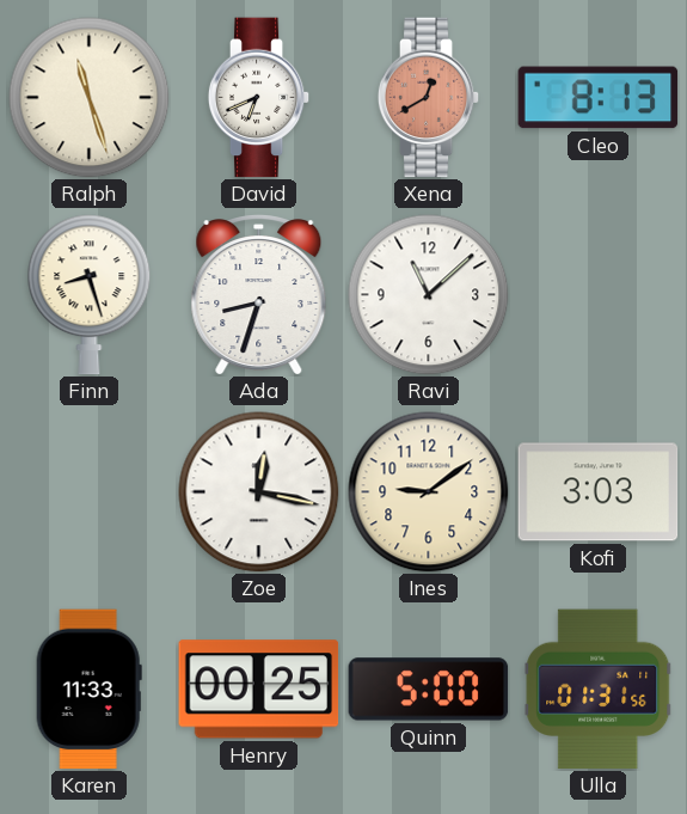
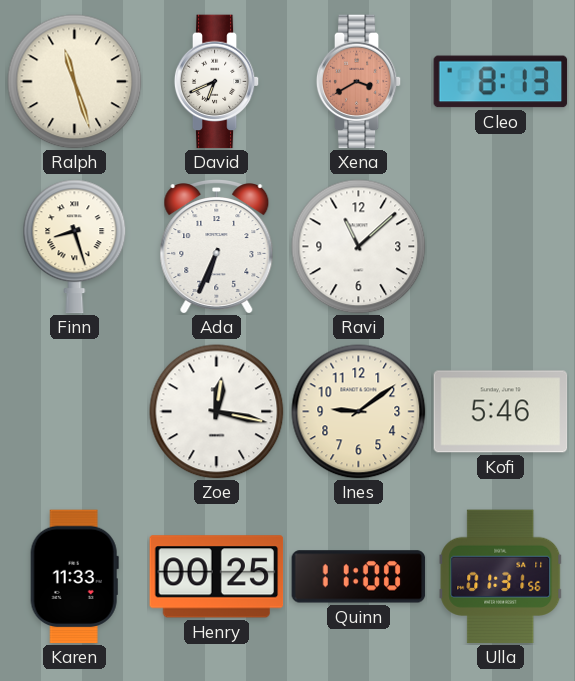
Xena: 12:40 -> 3:40
Ada: 8:33 -> 6:34
Kofi: 3:03 -> 5:46
Quinn: 5:00 -> 11:00
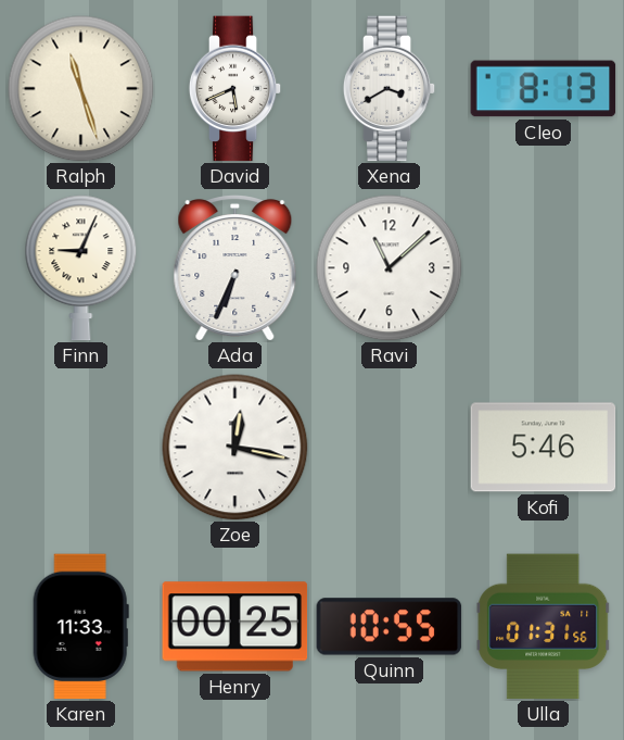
David: 6:41 -> 5:41
Xena dial: salmon -> white
Finn: 8:27 -> 9:04
Ines: 9:09 -> none
Quinn: 11:00 -> 10:55
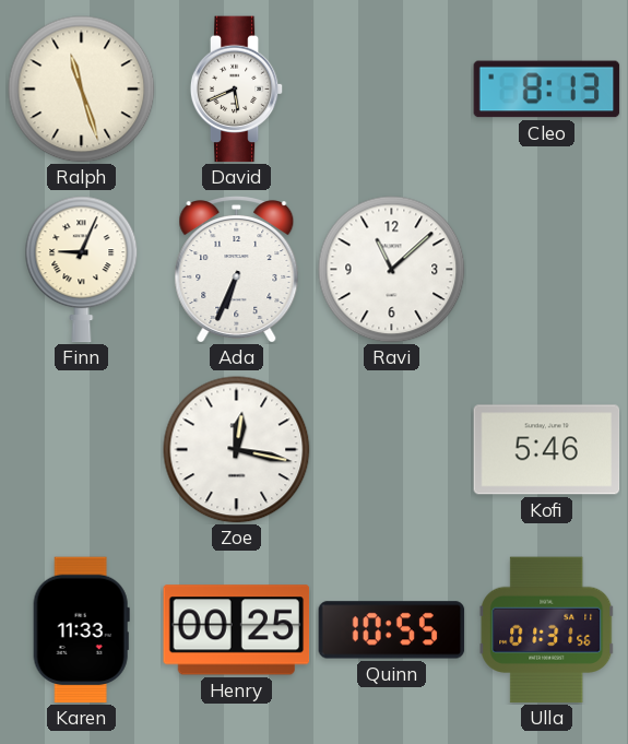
Xena: 3:40 -> none
